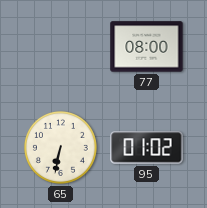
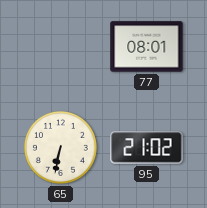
77: 08:00 -> 08:01
95: 01:02 -> 21:02
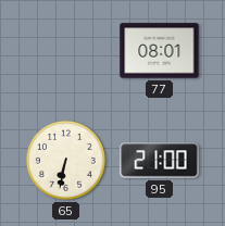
95: 21:02 -> 21:00
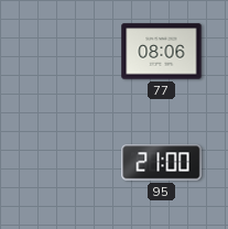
77: 08:01 -> 08:06
65: 6:32 -> none
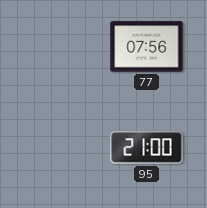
77: 08:06 -> 07:56
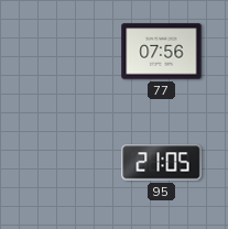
95: 21:00 -> 21:05
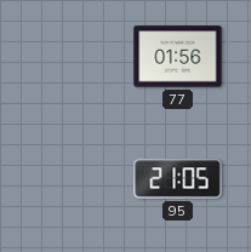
77: 07:56 -> 01:56
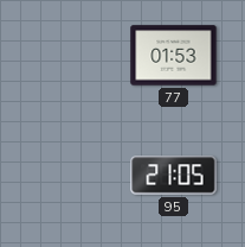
77: 01:56 -> 01:53
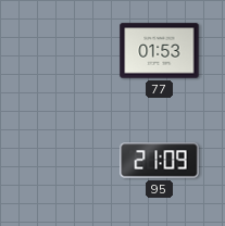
95: 21:05 -> 21:09
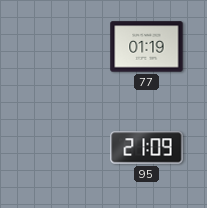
77: 01:53 -> 01:19
